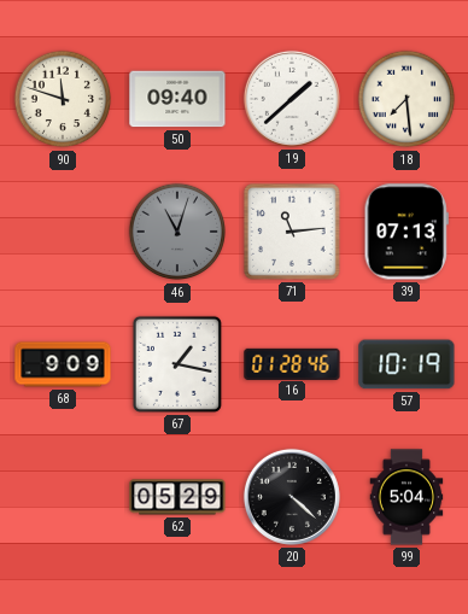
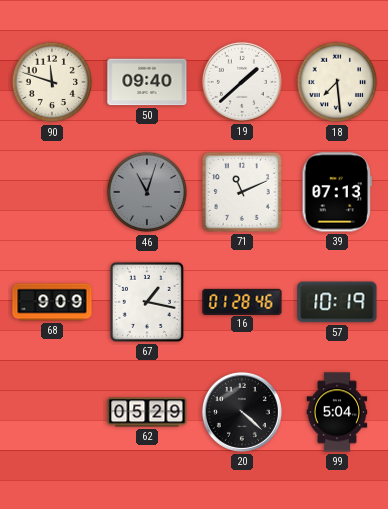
71: 11:14 -> 11:11
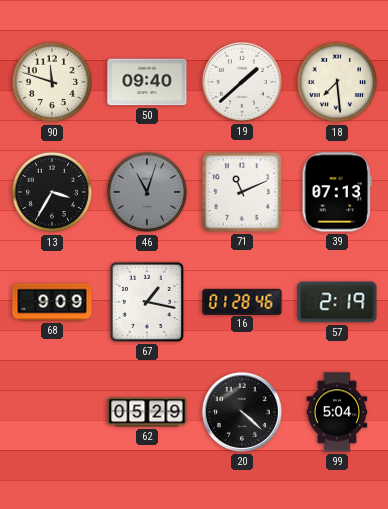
13: none -> 3:35
57: 10:19 -> 2:19
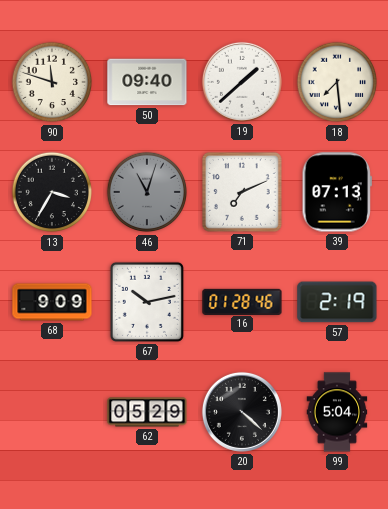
71: 11:11 -> 7:11
67: 1:17 -> 10:13
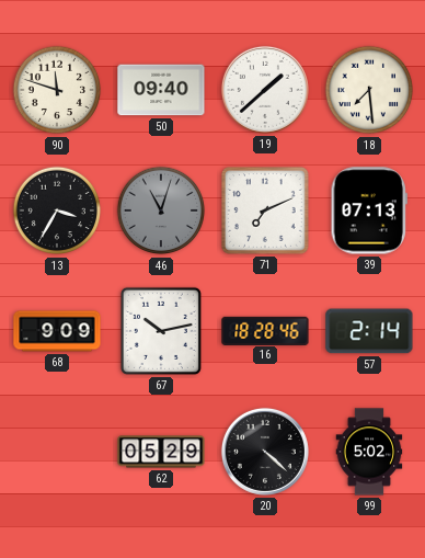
16: 01:28 -> 18:28
57: 2:19 -> 2:14
99: 5:04 -> 5:02
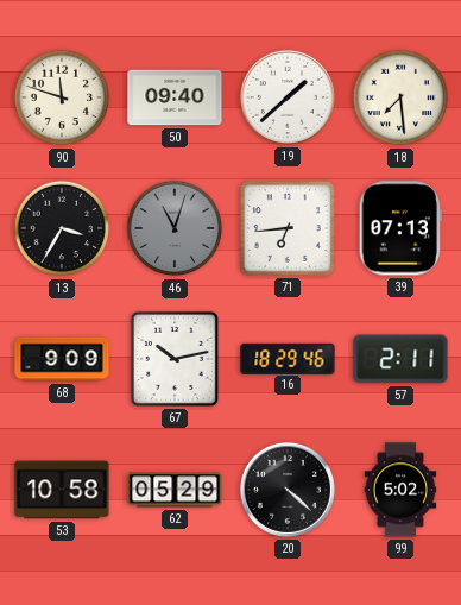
71: 7:11 -> 6:44
16: 18:28 -> 18:29
57: 2:14 -> 2:11
53: none -> 10:58
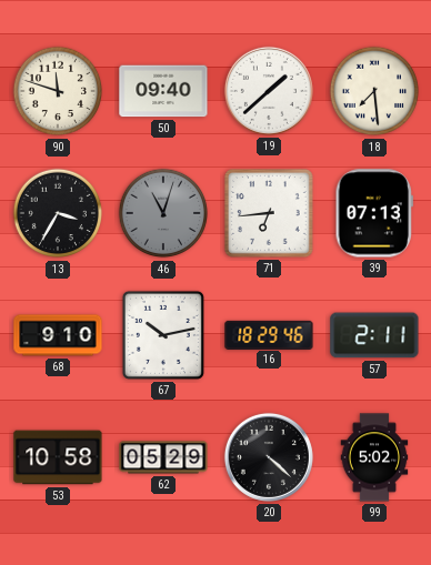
68: 9:09 -> 9:10
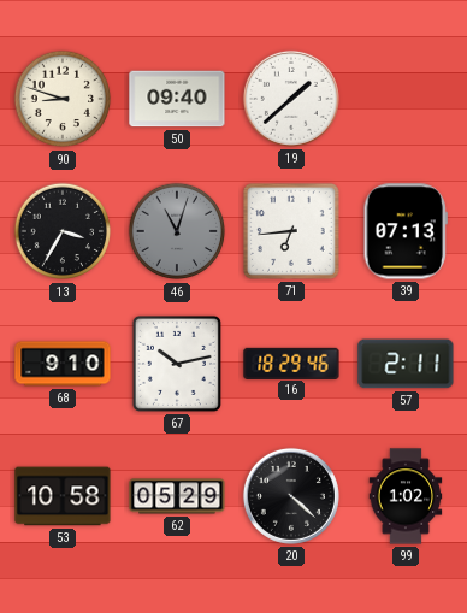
90: 11:48 -> 8:48
18: 7:29 -> none
99: 5:02 -> 1:02
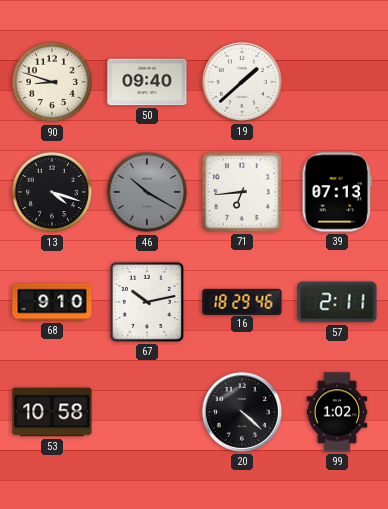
13: 3:35 -> 4:18
46: 11:03 -> 10:20
62: 05:29 -> none
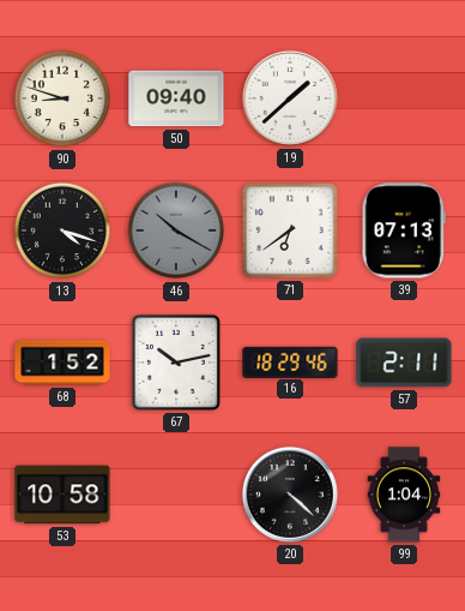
71: 6:44 -> 6:39
68: 9:10 -> 1:52
99: 1:02 -> 1:04
